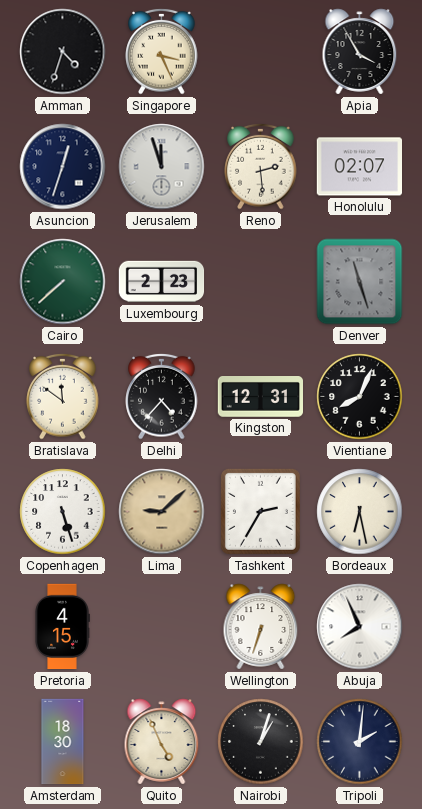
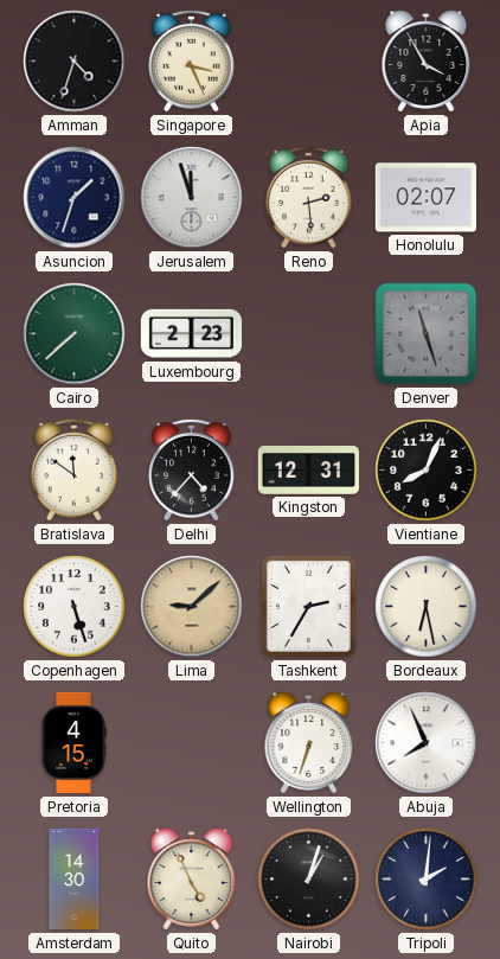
Asuncion: 12:33 -> 1:33
Amsterdam: 18:30 -> 14:30
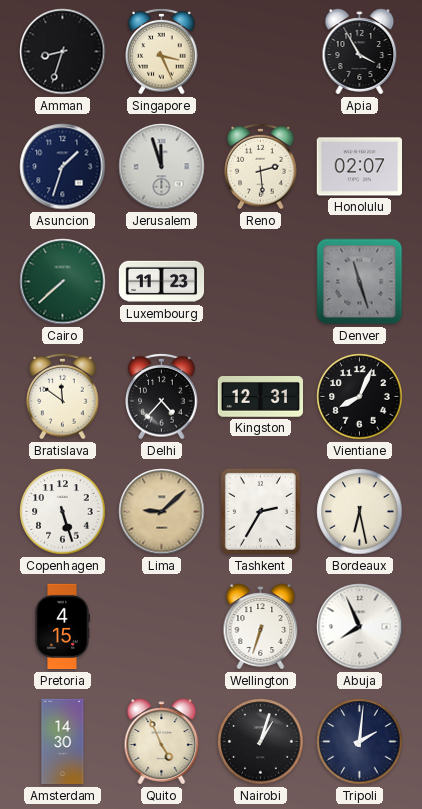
Amman: 4:33 -> 8:33
Luxembourg: 2:23 -> 11:23
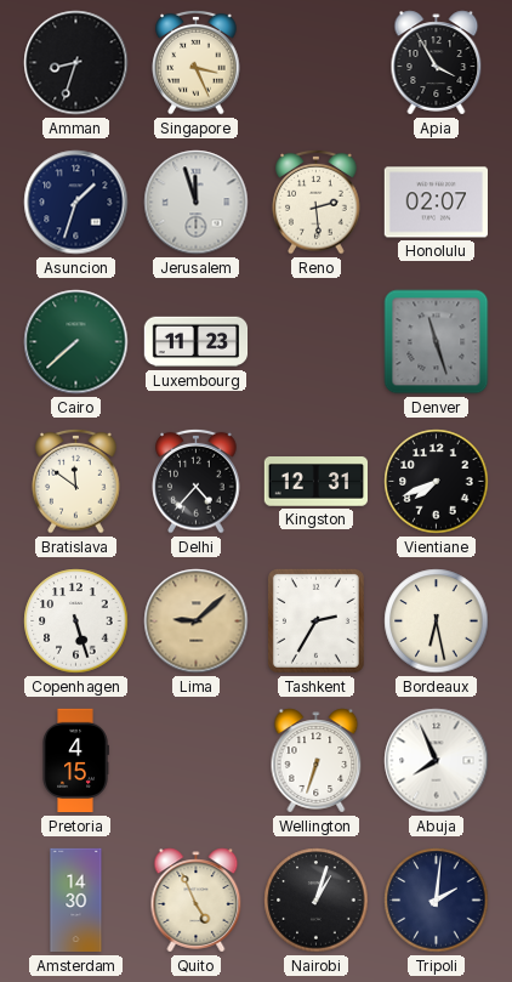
Vientiane: 8:04 -> 7:41
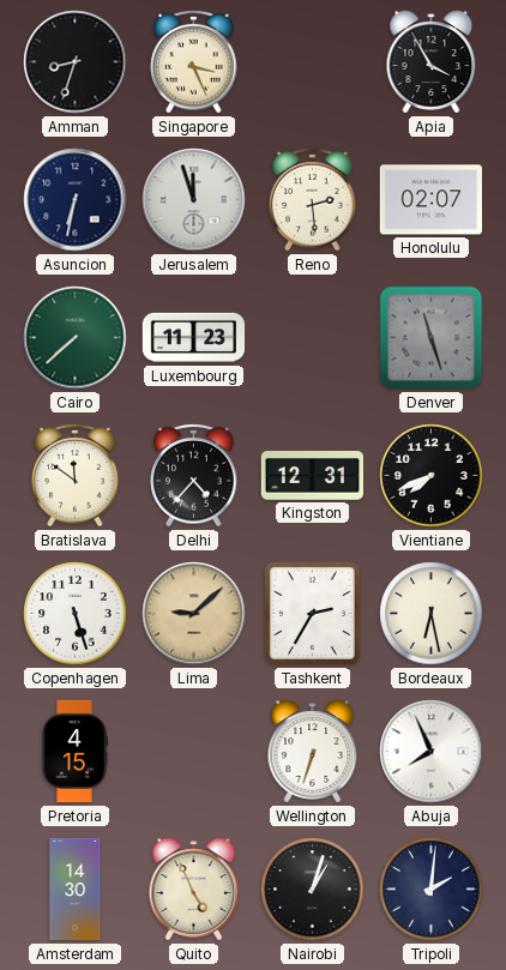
Asuncion: 1:33 -> 6:32
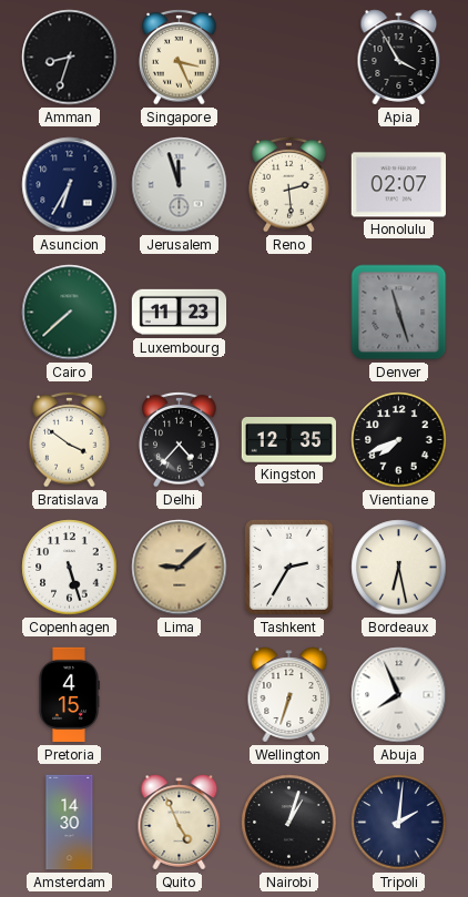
Asuncion: 6:32 -> 6:35
Bratislava: 11:51 -> 3:51
Kingston: 12:31 -> 12:35
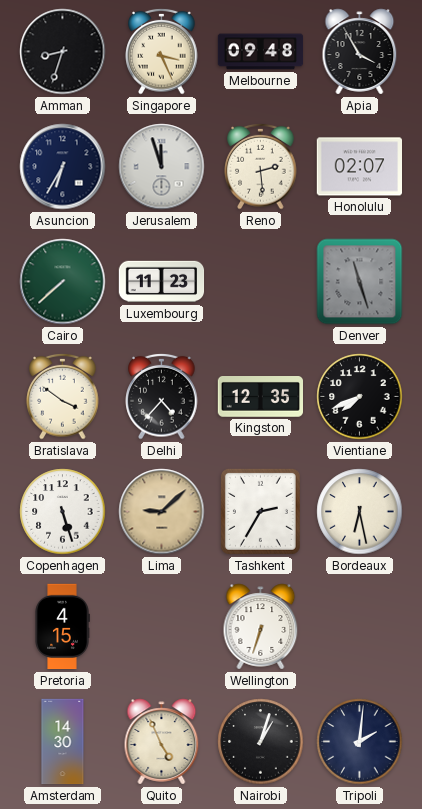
Melbourne: none -> 09:48
Abuja: 7:56 -> none
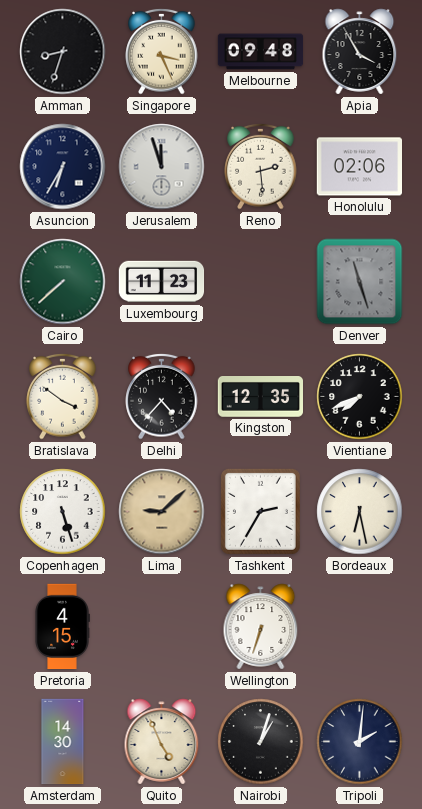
Honolulu: 02:07 -> 02:06
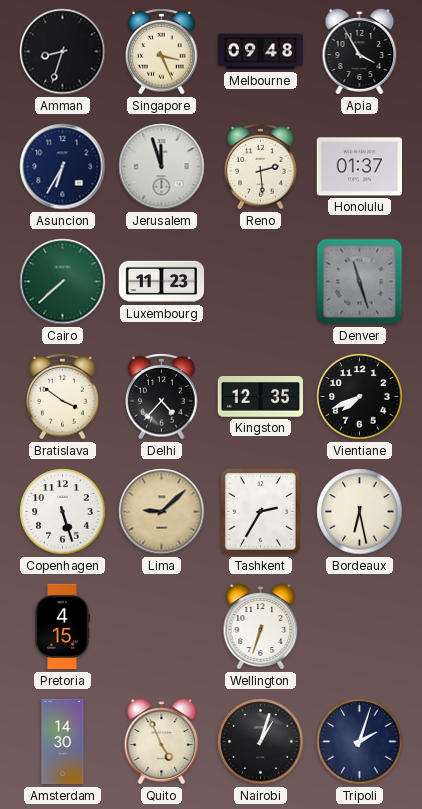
Honolulu: 02:06 -> 01:37
Tripoli: 2:01 -> 2:03
